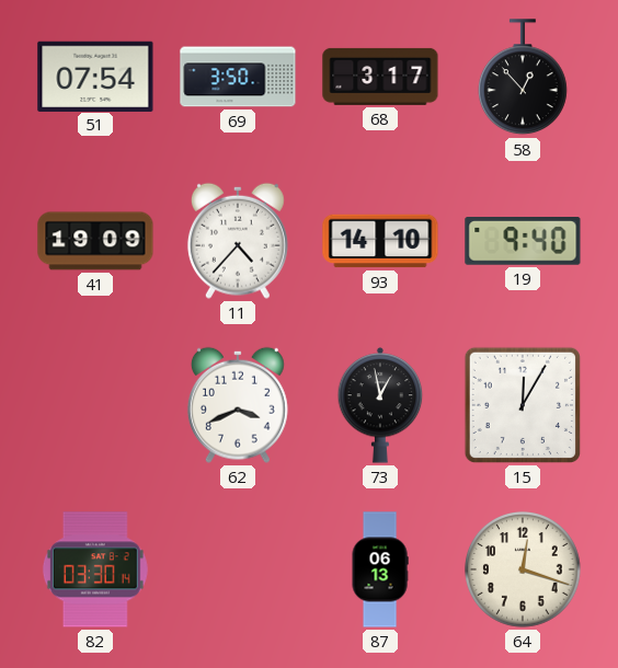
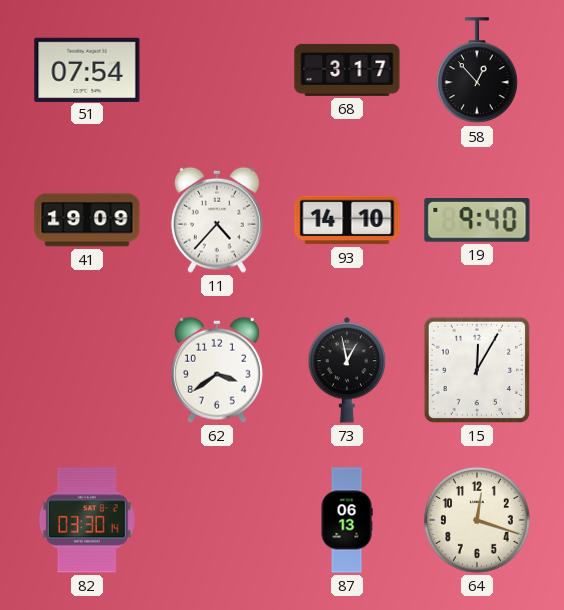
69: 3:50 -> none
62: 3:41 -> 3:39
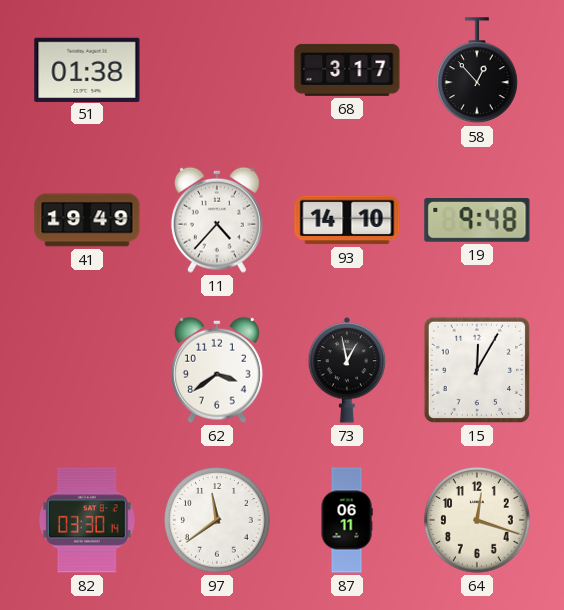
51: 07:54 -> 01:38
41: 19:09 -> 19:49
19: 9:40 -> 9:48
97: none -> 11:39
87: 06:13 -> 06:11
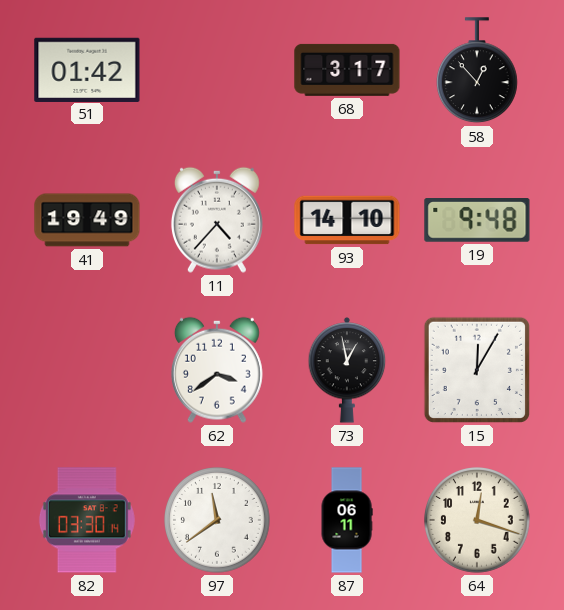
51: 01:38 -> 01:42
